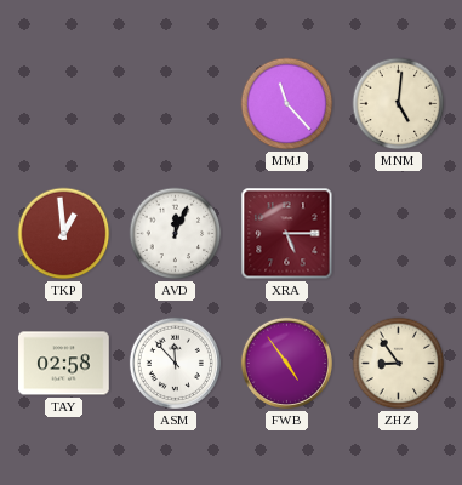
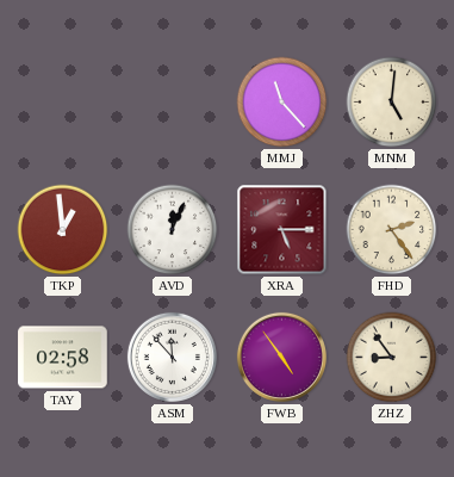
FHD: none -> 2:24
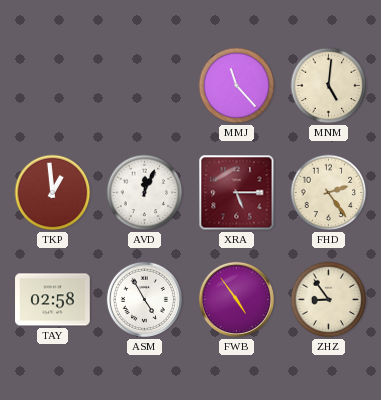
ASM: 11:53 -> 4:55
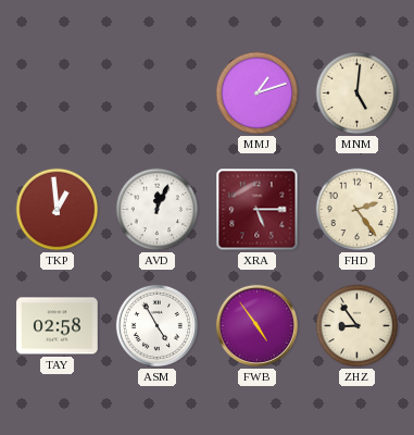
MMJ: 11:23 -> 1:12
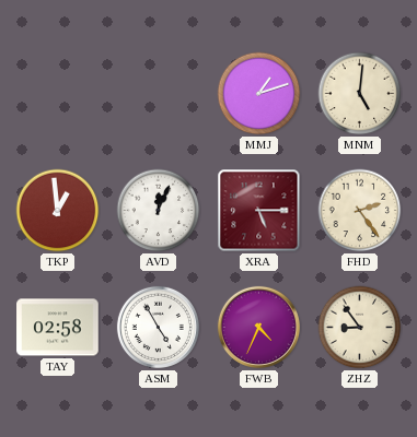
FWB: 4:54 -> 4:34
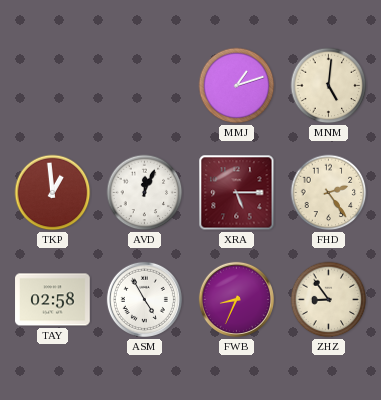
FWB: 4:34 -> 8:34
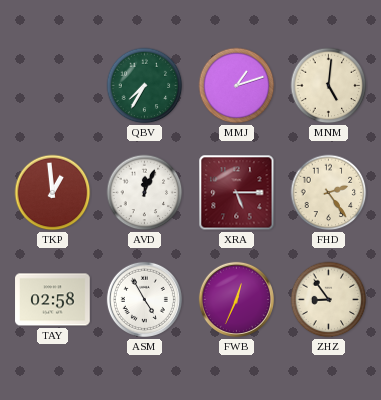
QBV: none -> 7:35
FWB: 8:34 -> 12:34
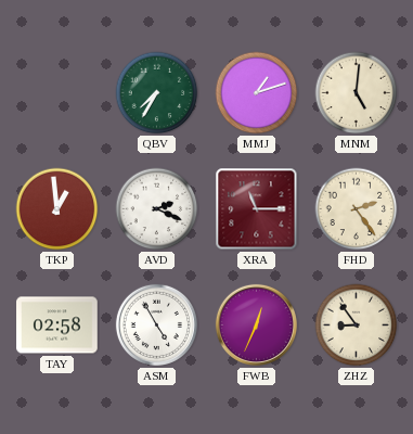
AVD: 12:04 -> 2:19
XRA: 5:15 -> 11:15
